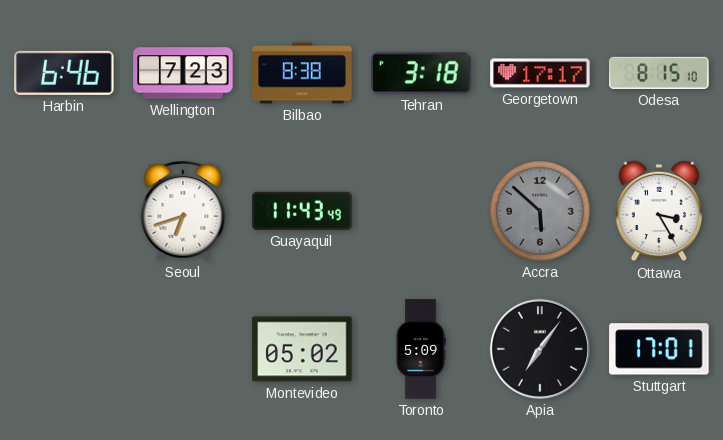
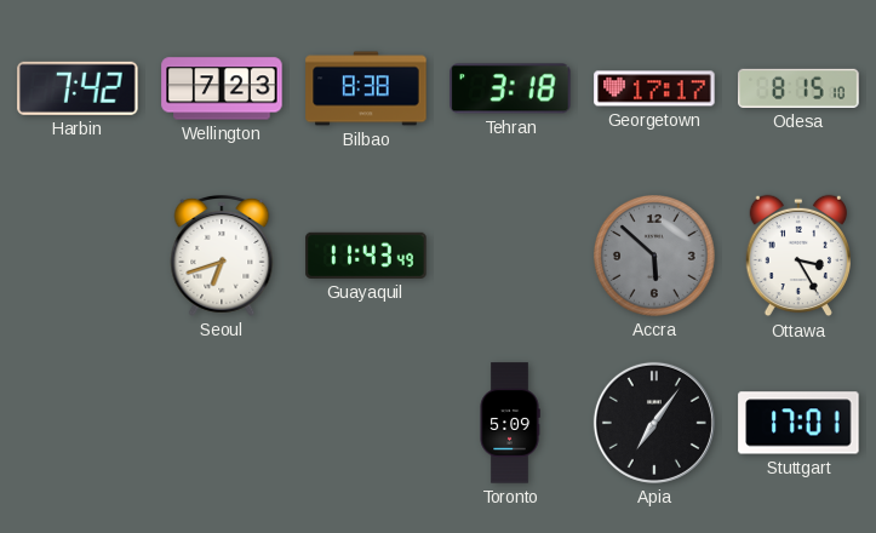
Harbin: 6:46 -> 7:42
Montevideo: 05:02 -> none
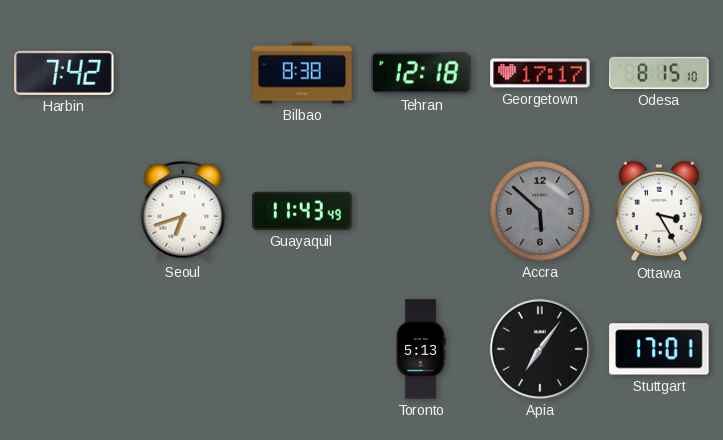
Wellington: 7:23 -> none
Tehran: 3:18 -> 12:18
Toronto: 5:09 -> 5:13
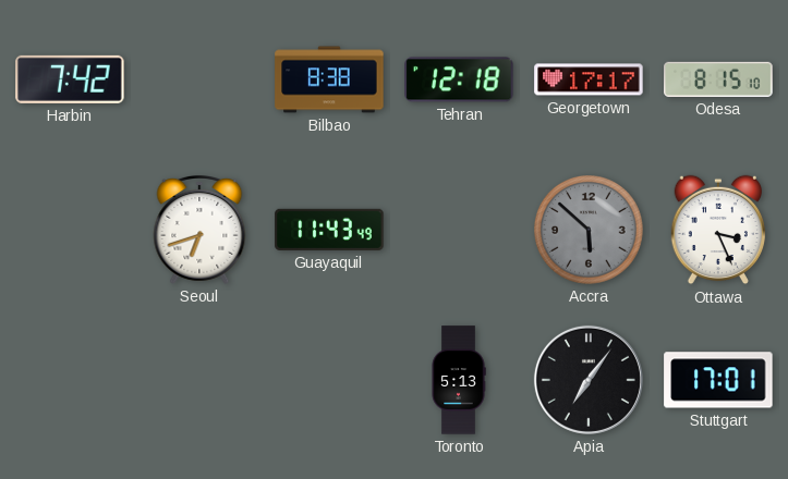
Ottawa: 3:25 -> 3:26
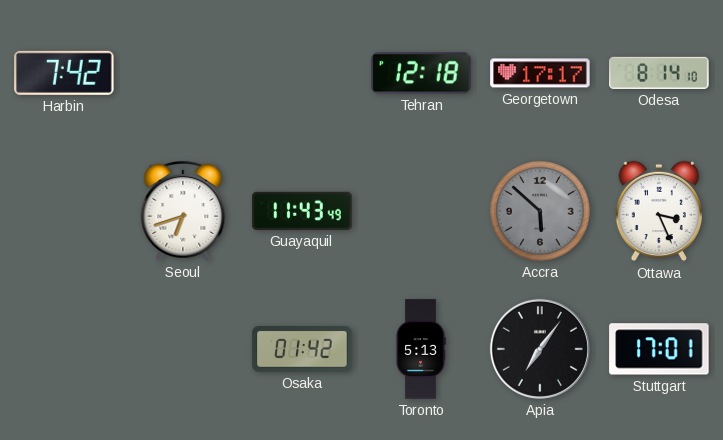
Bilbao: 8:38 -> none
Odesa: 8:15 -> 8:14
Osaka: none -> 01:42
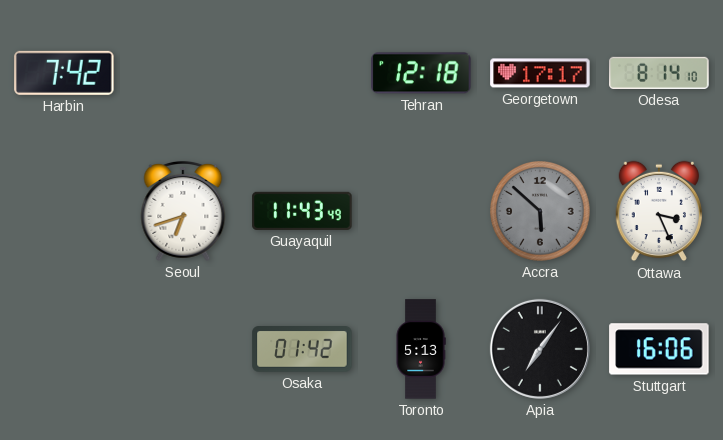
Stuttgart: 17:01 -> 16:06
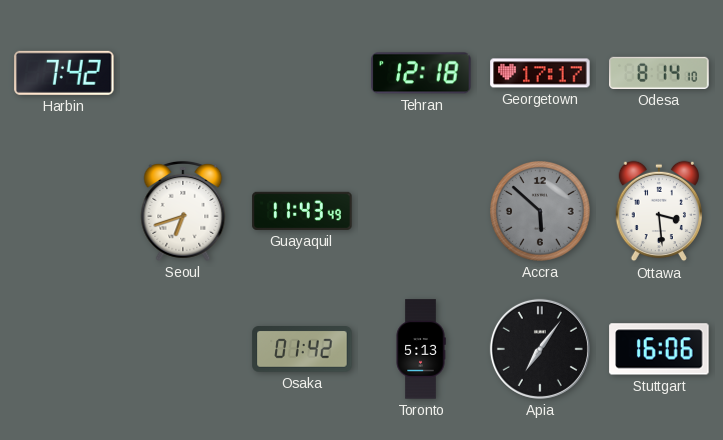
Ottawa: 3:26 -> 3:29
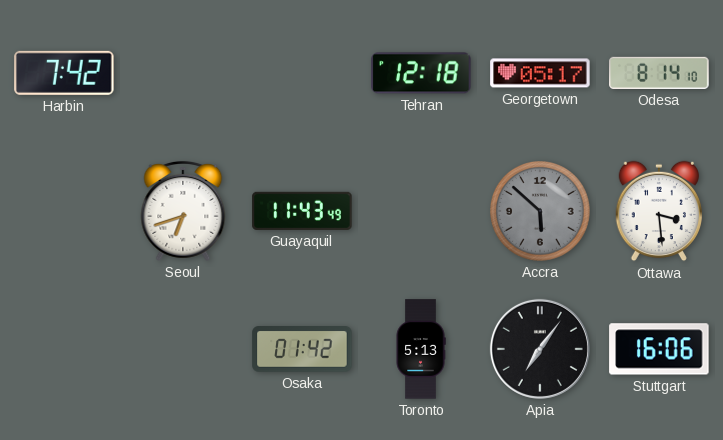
Georgetown: 17:17 -> 05:17
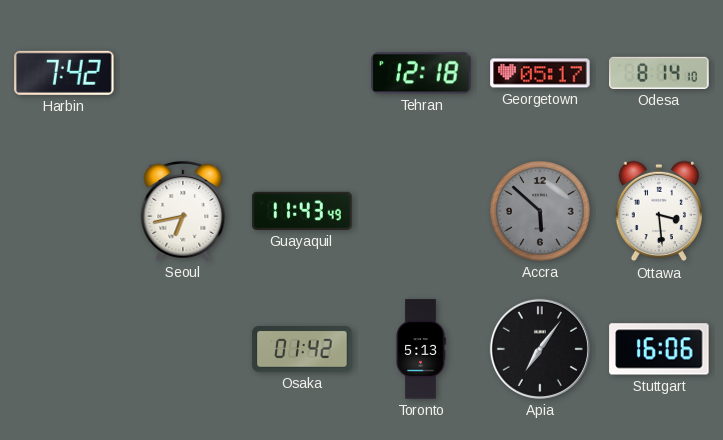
Seoul: 6:42 -> 6:43
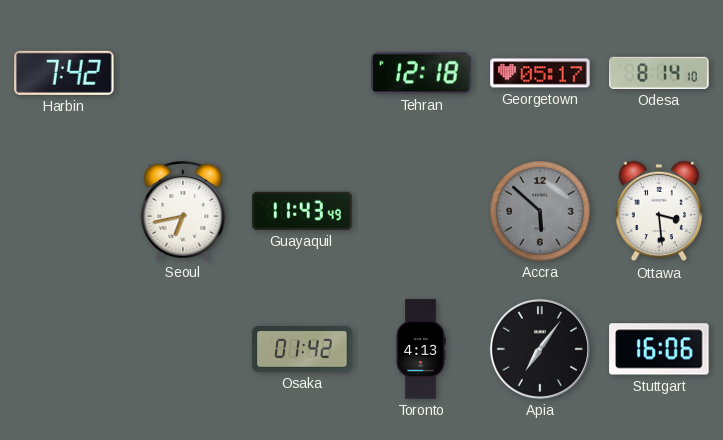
Toronto: 5:13 -> 4:13
